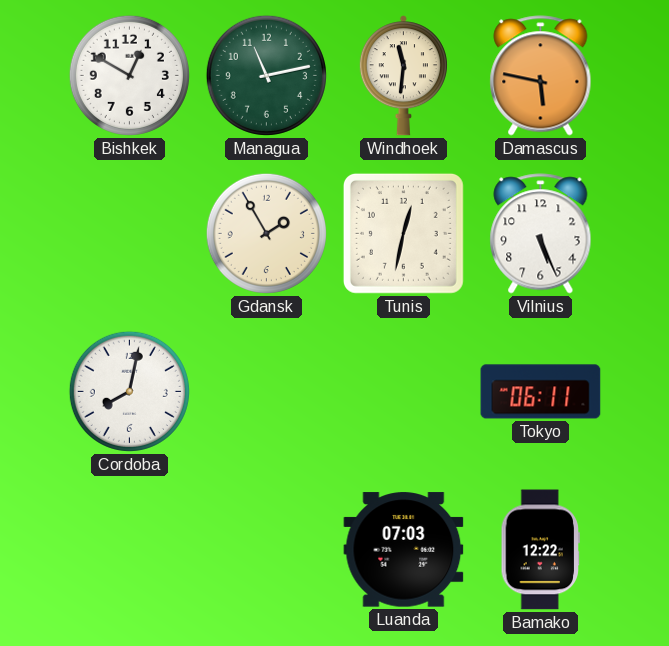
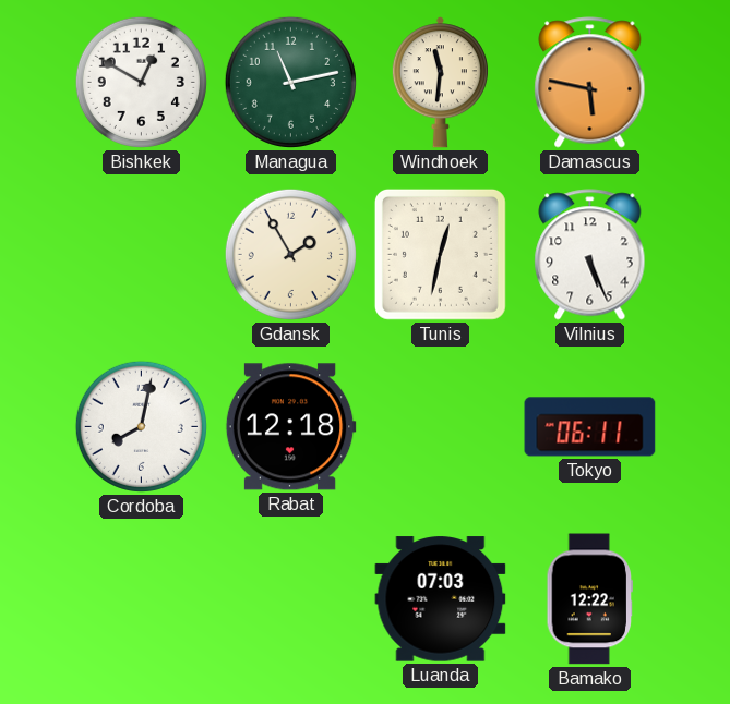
Rabat: none -> 12:18
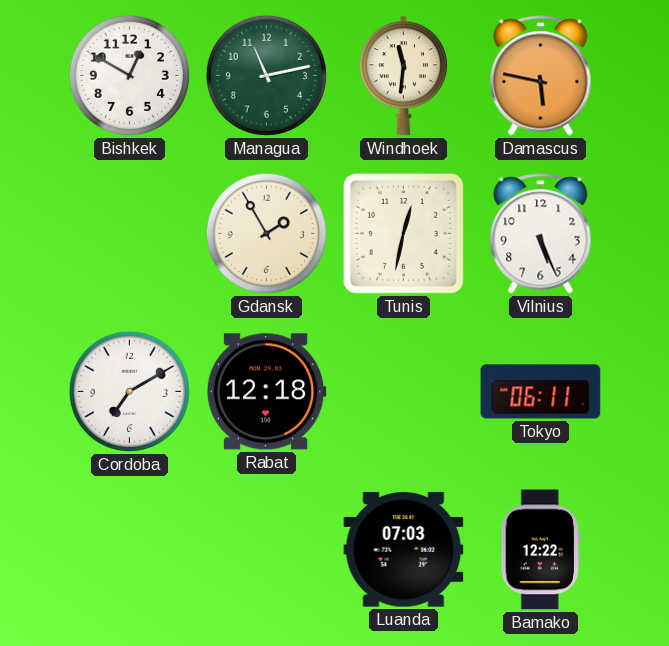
Cordoba: 8:02 -> 7:10
